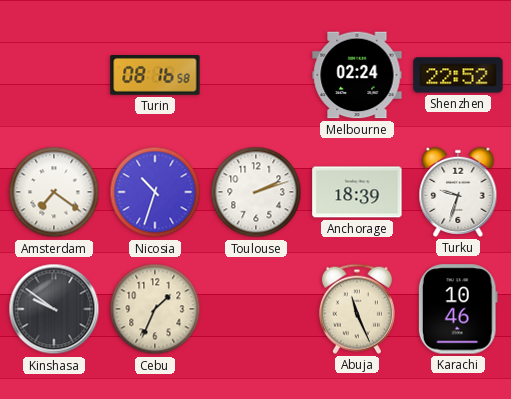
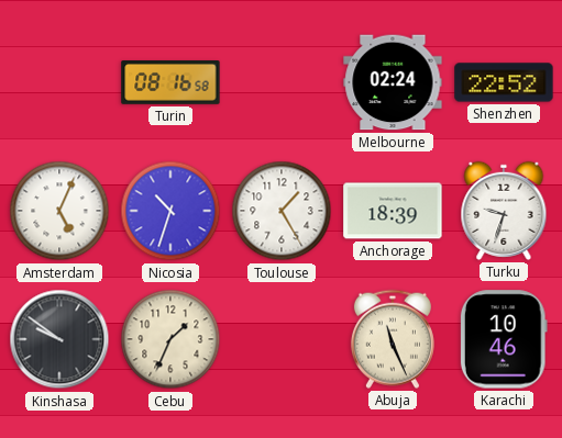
Amsterdam: 7:21 -> 5:04
Toulouse: 2:12 -> 1:25
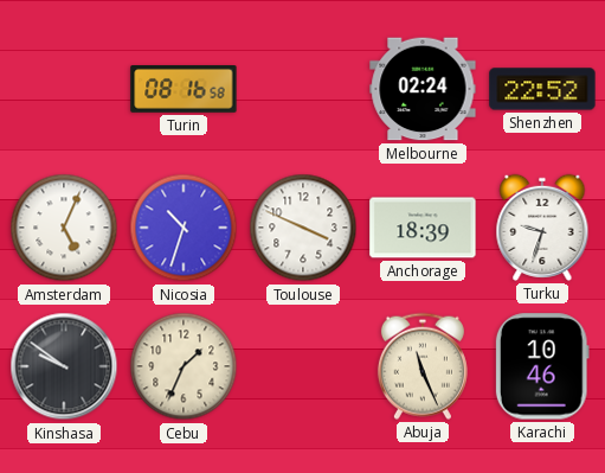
Toulouse: 1:25 -> 3:49
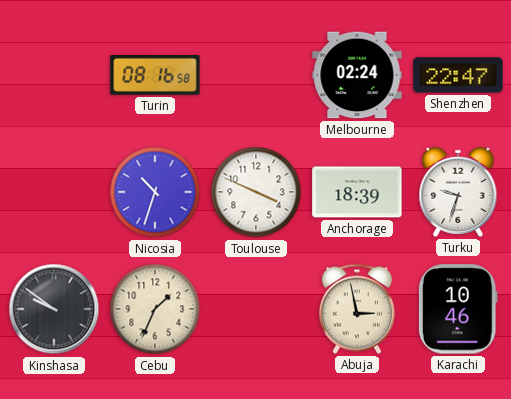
Shenzhen: 22:52 -> 22:47
Amsterdam: 5:04 -> none
Abuja: 11:26 -> 2:58
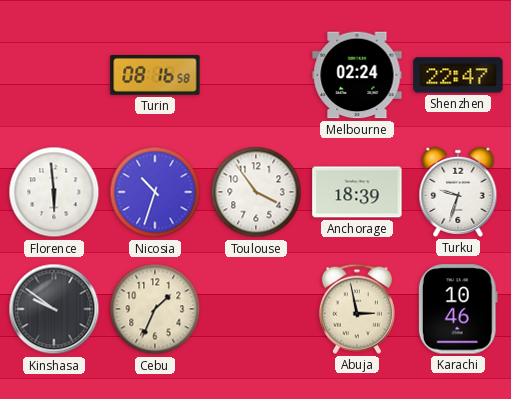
Florence: none -> 5:59
Toulouse: 3:49 -> 3:54
